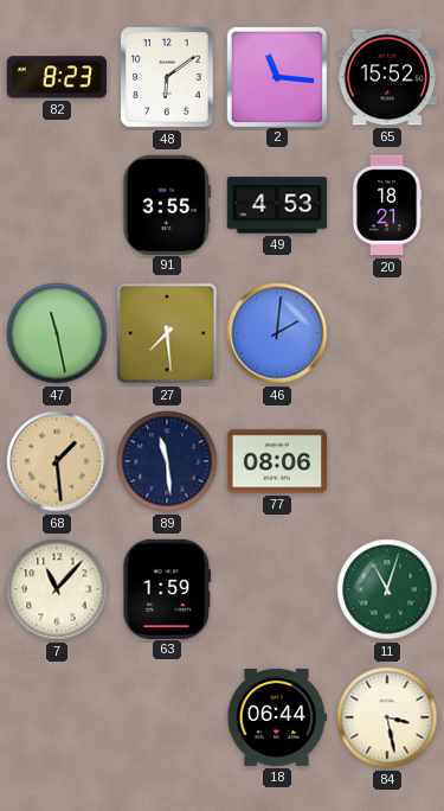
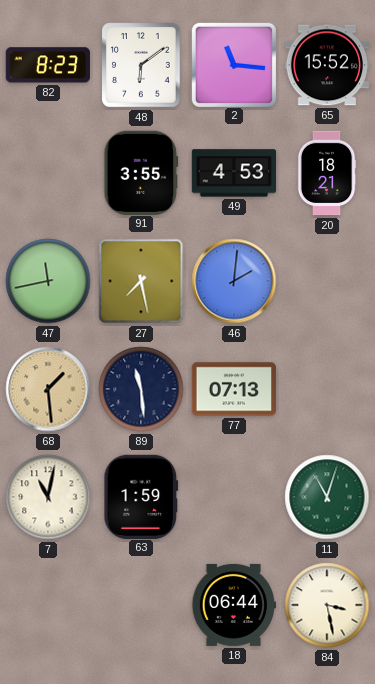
47: 11:28 -> 11:43
27: 7:29 -> 7:28
77: 08:06 -> 07:13
7: 11:07 -> 11:02
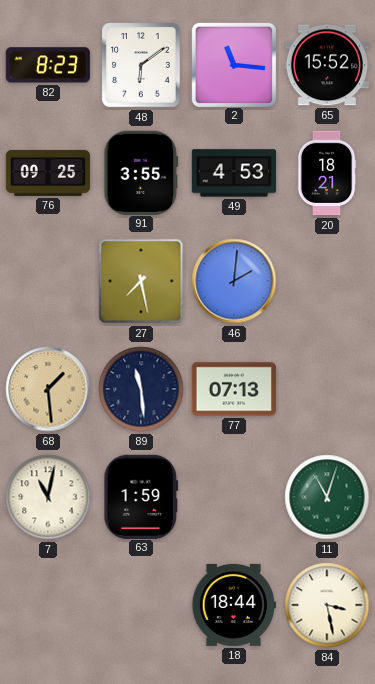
76: none -> 09:25
47: 11:43 -> none
18: 06:44 -> 18:44
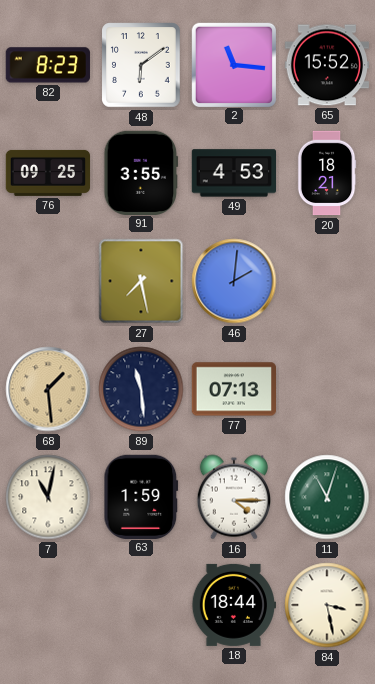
16: none -> 4:15
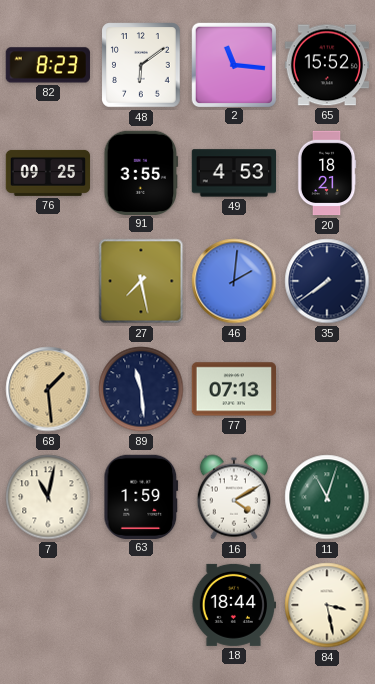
35: none -> 7:39
16: 4:15 -> 4:10
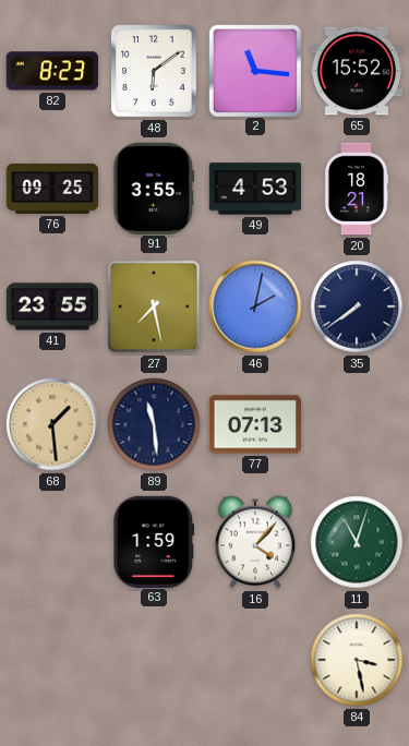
41: none -> 23:55
46: 2:01 -> 2:02
7: 11:02 -> none
16: 4:10 -> 4:07
18: 18:44 -> none
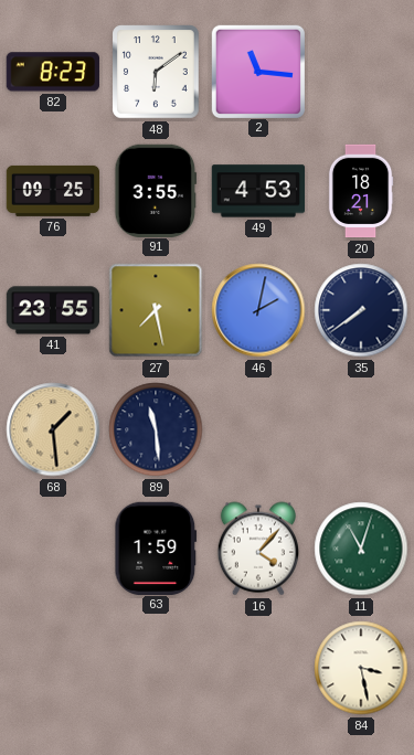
65: 15:52 -> none
77: 07:13 -> none
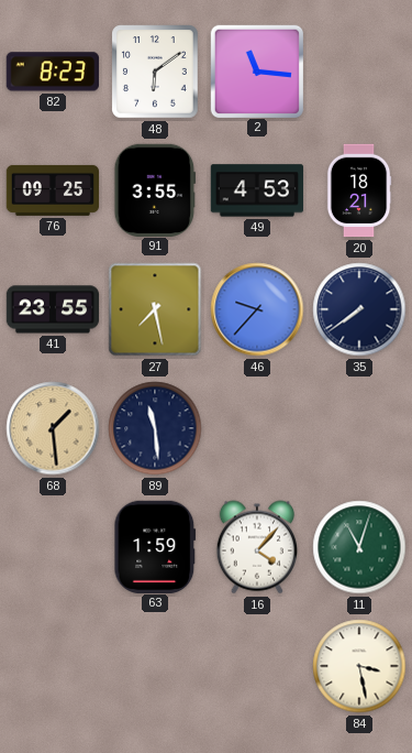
46: 2:02 -> 9:37
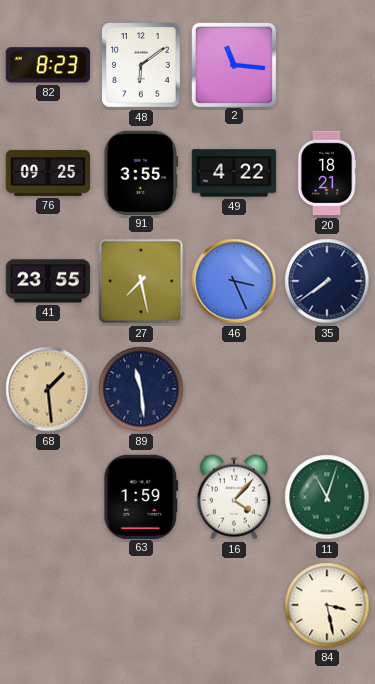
49: 4:53 -> 4:22
46: 9:37 -> 3:26
